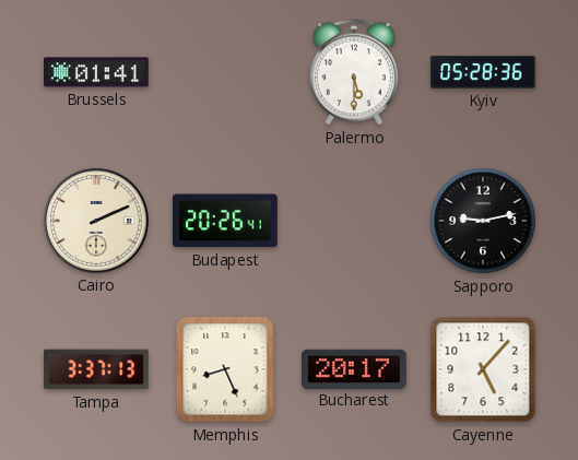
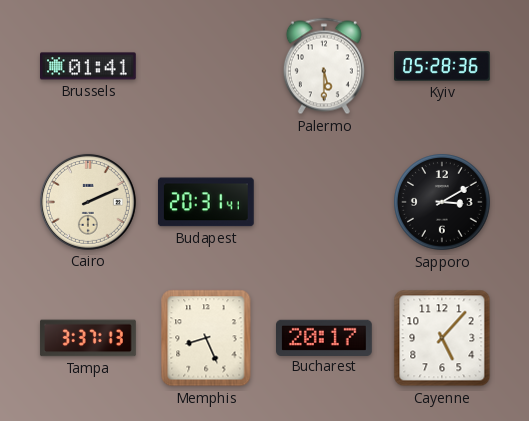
Budapest: 20:26 -> 20:31
Sapporo: 9:13 -> 3:10
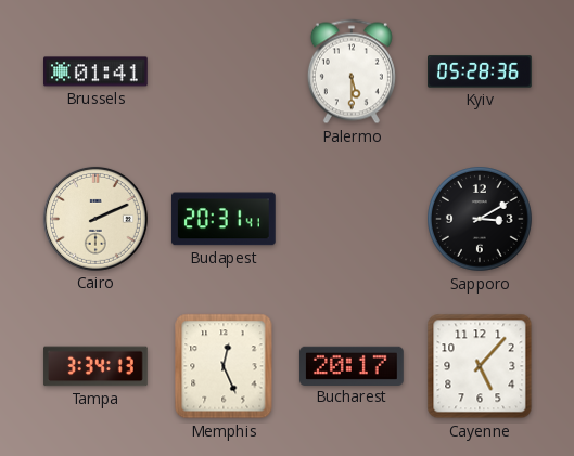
Tampa: 3:37 -> 3:34
Memphis: 8:26 -> 12:26
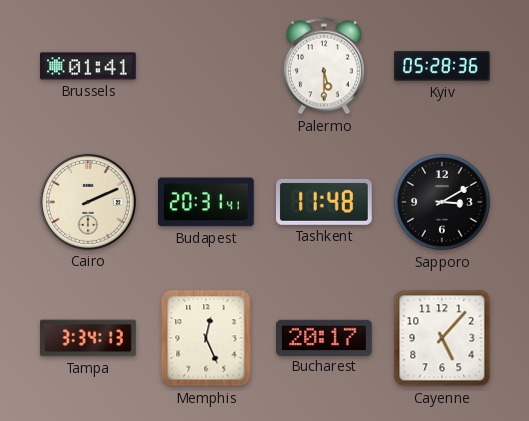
Tashkent: none -> 11:48
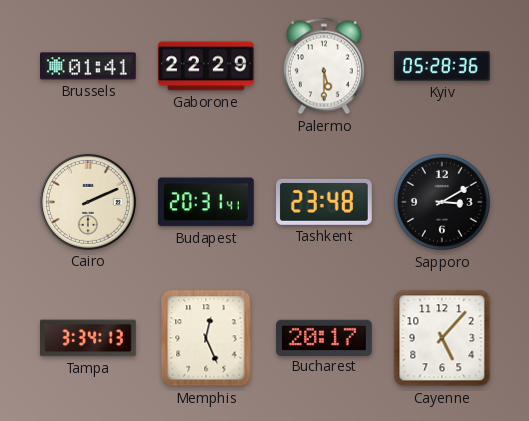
Gaborone: none -> 22:29
Tashkent: 11:48 -> 23:48
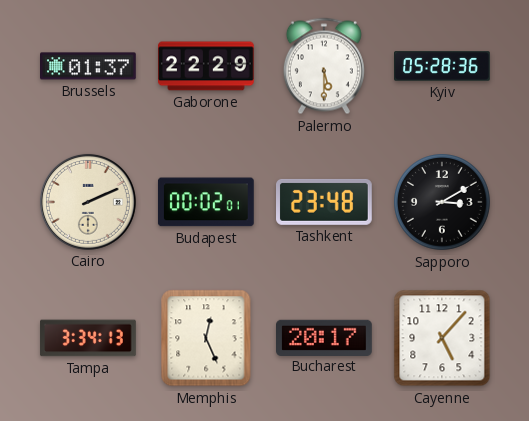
Brussels: 01:41 -> 01:37
Budapest: 20:31 -> 00:02
